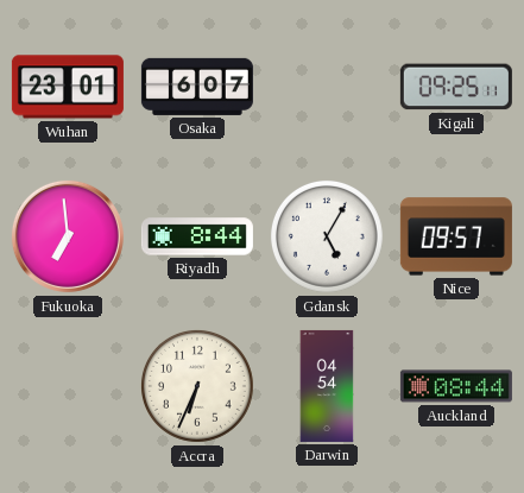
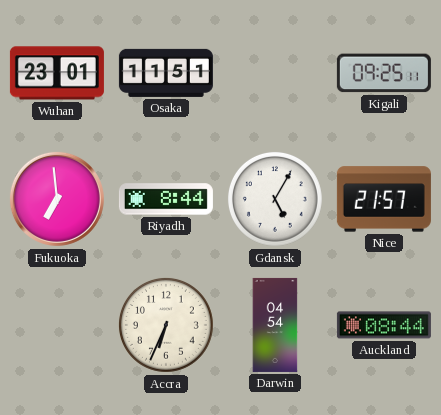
Osaka: 6:07 -> 11:51
Nice: 09:57 -> 21:57
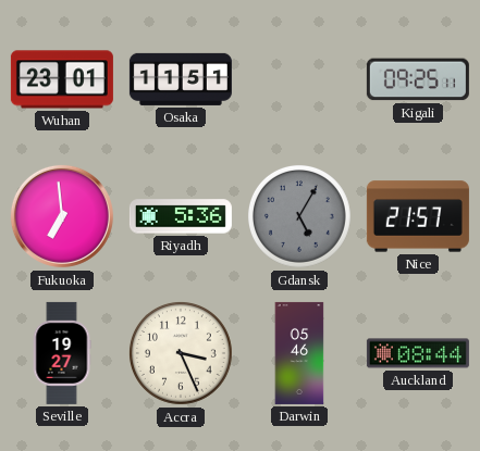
Riyadh: 8:44 -> 5:36
Gdansk dial: white -> grey
Seville: none -> 19:27
Accra: 6:34 -> 3:26
Darwin: 04:54 -> 05:46
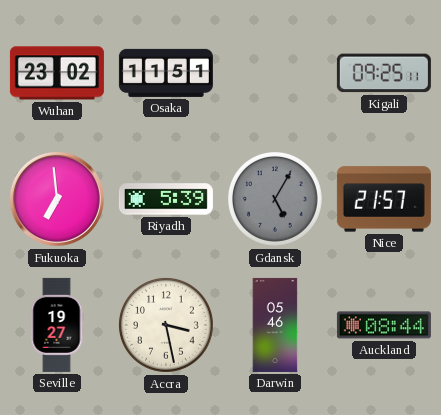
Wuhan: 23:01 -> 23:02
Riyadh: 5:36 -> 5:39
Accra: 3:26 -> 3:28
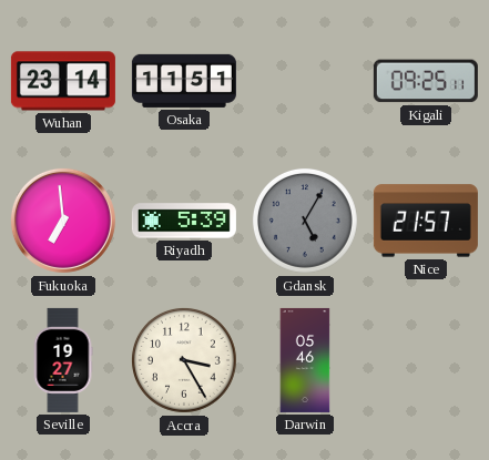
Wuhan: 23:02 -> 23:14
Accra: 3:28 -> 3:25
Auckland: 08:44 -> none
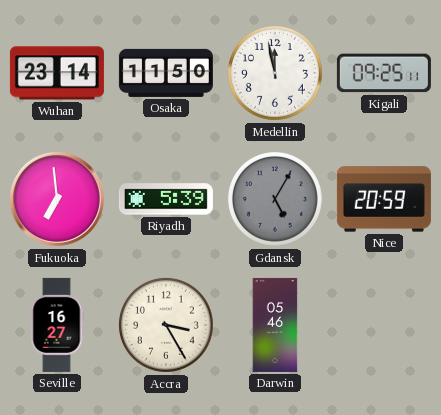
Osaka: 11:51 -> 11:50
Medellin: none -> 11:58
Nice: 21:57 -> 20:59
Seville: 19:27 -> 16:27
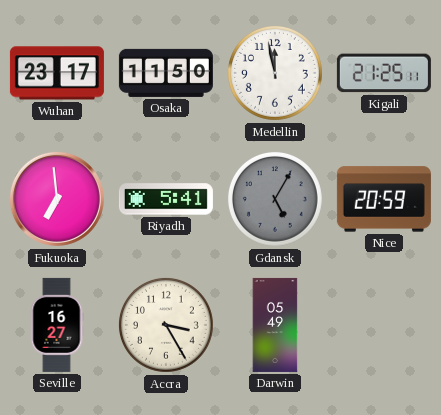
Wuhan: 23:14 -> 23:17
Kigali: 09:25 -> 21:25
Riyadh: 5:39 -> 5:41
Darwin: 05:46 -> 05:49
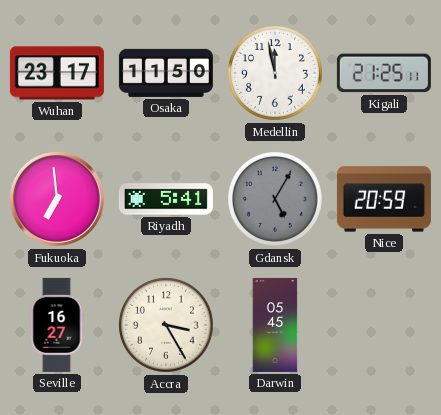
Darwin: 05:49 -> 05:45
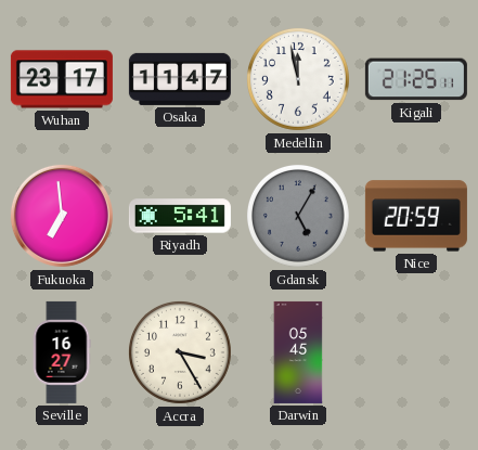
Osaka: 11:50 -> 11:47
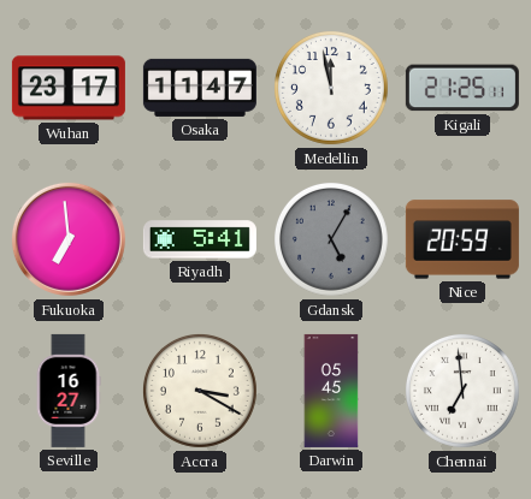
Accra: 3:25 -> 3:20
Chennai: none -> 6:59
